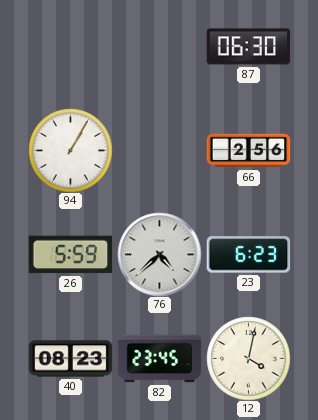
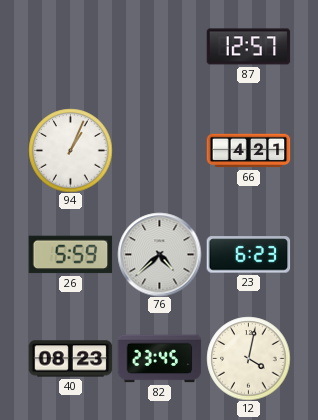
87: 06:30 -> 12:57
94: 1:05 -> 1:04
66: 2:56 -> 4:21
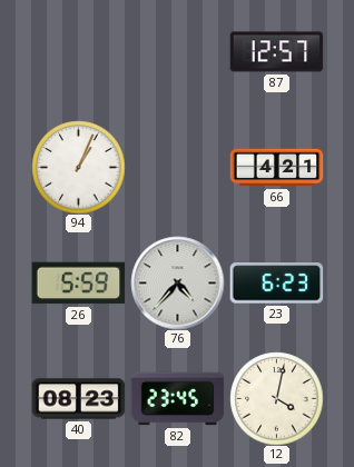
76: 4:38 -> 4:37
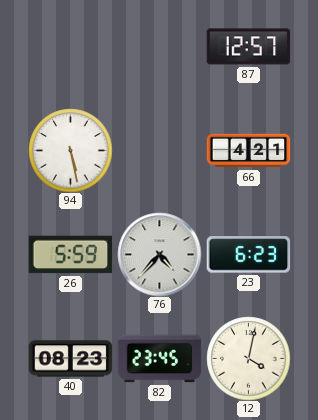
94: 1:04 -> 5:28
